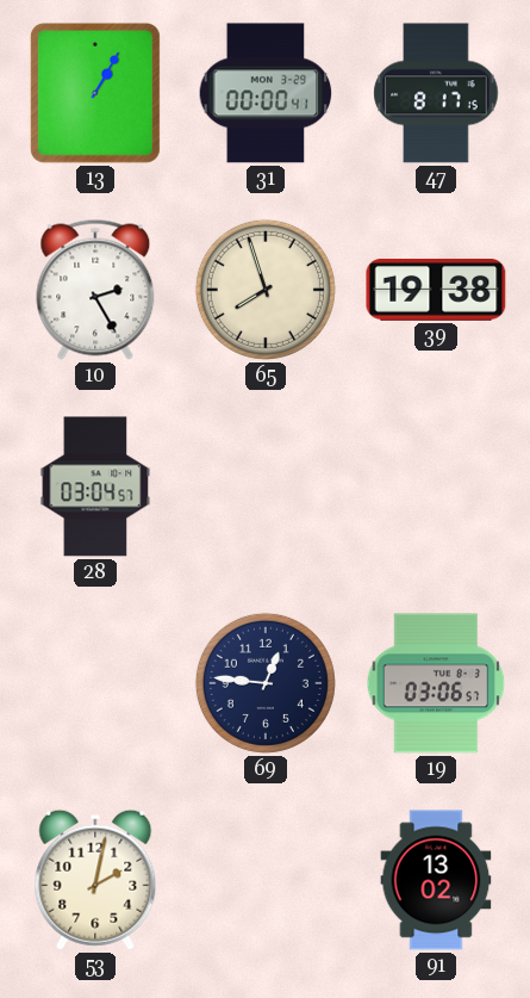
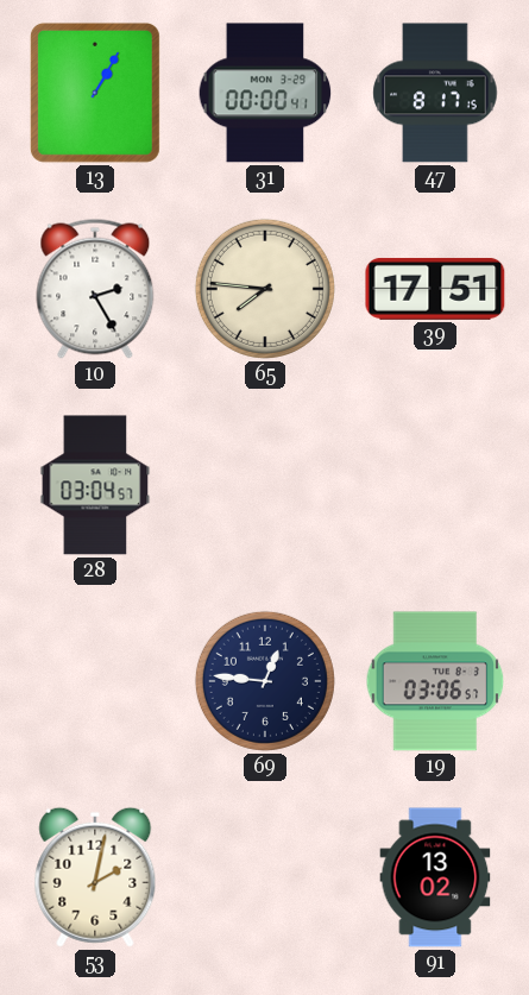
65: 7:57 -> 7:46
39: 19:38 -> 17:51
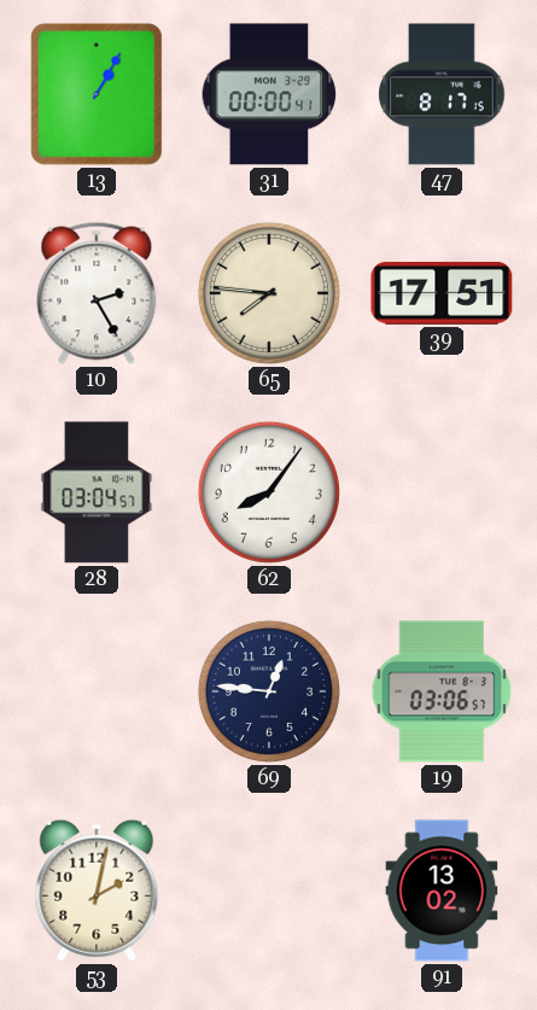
62: none -> 8:06
